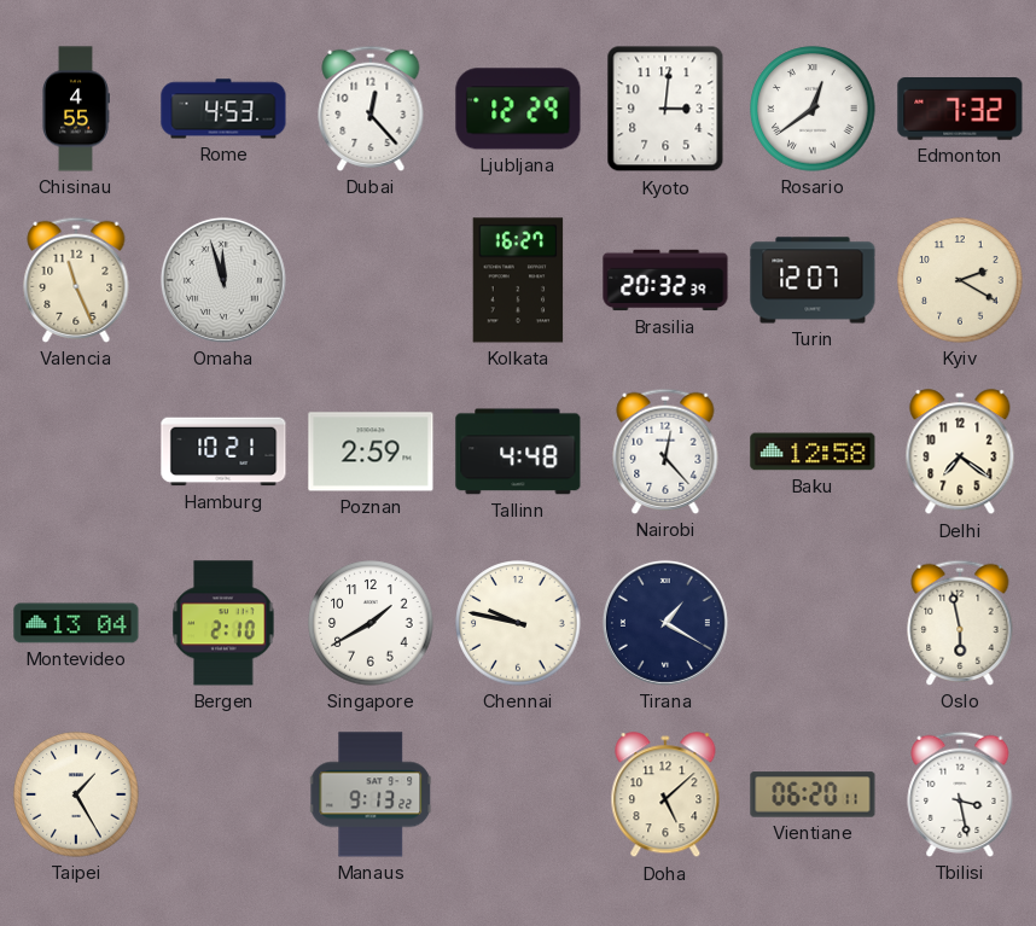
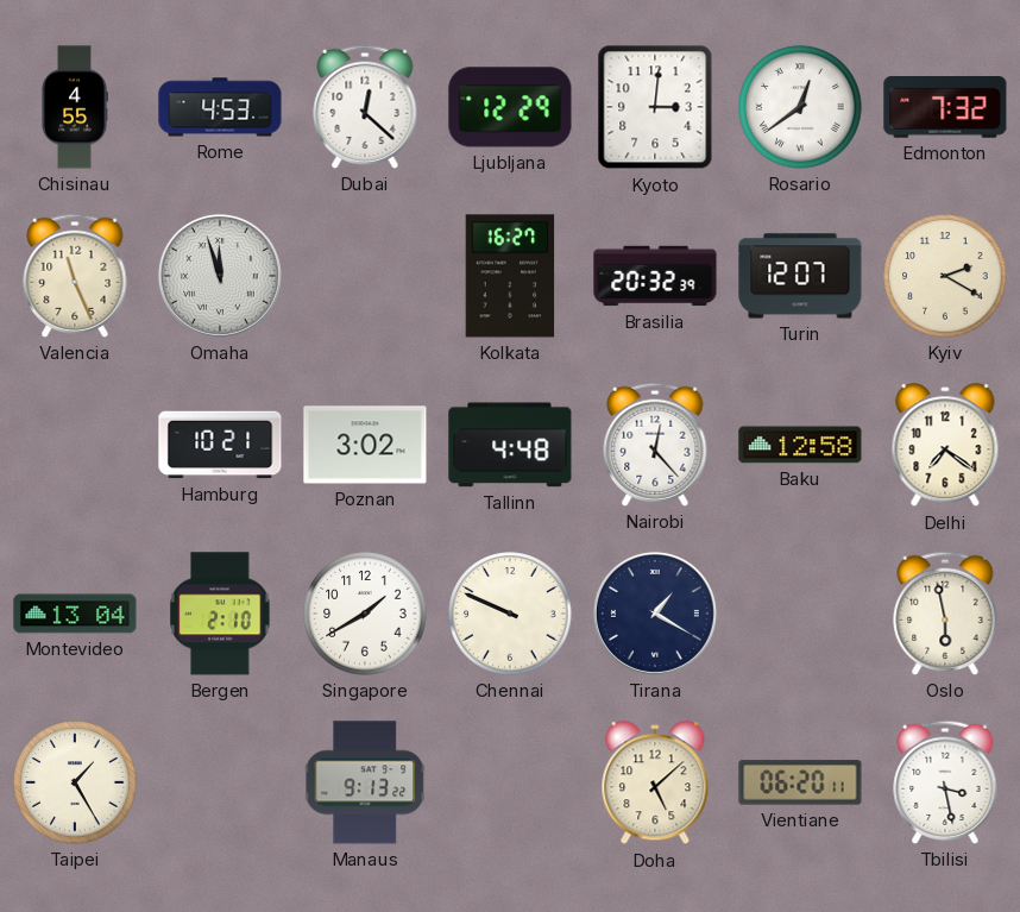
Dubai: 12:23 -> 12:22
Poznan: 2:59 -> 3:02
Chennai: 9:47 -> 9:49
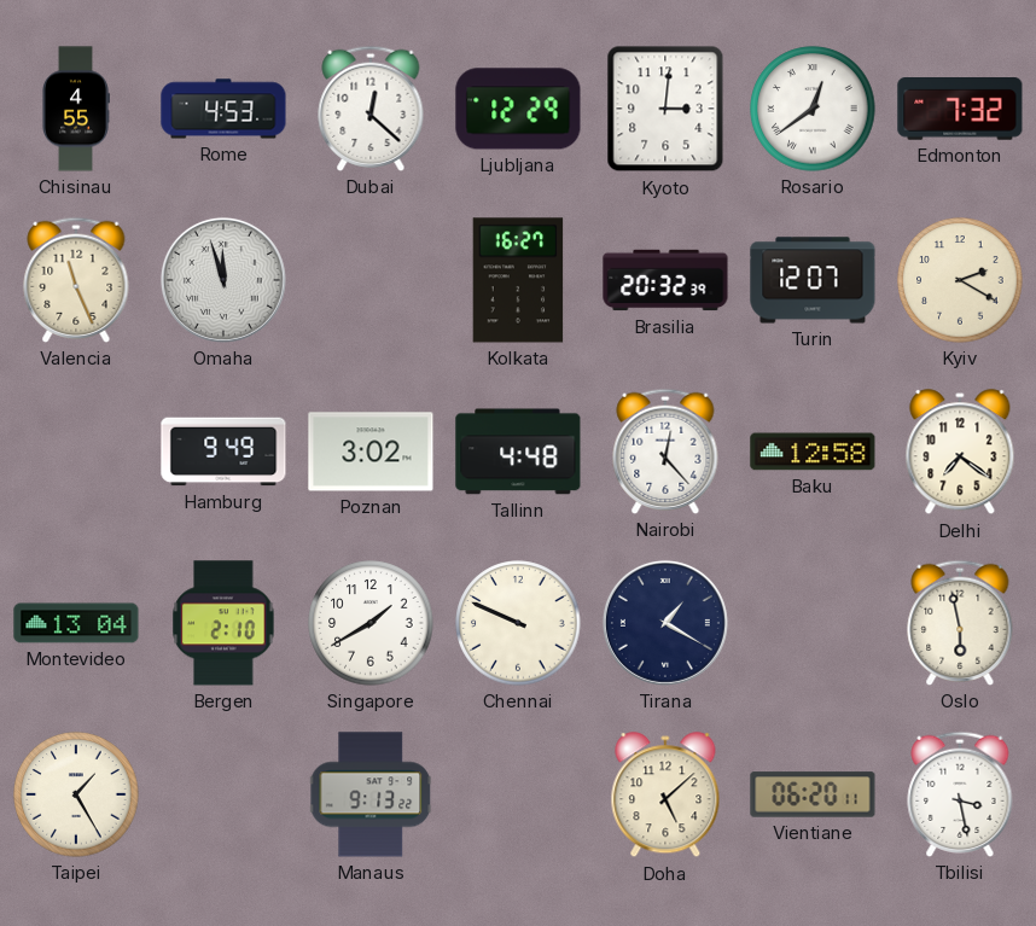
Hamburg: 10:21 -> 9:49
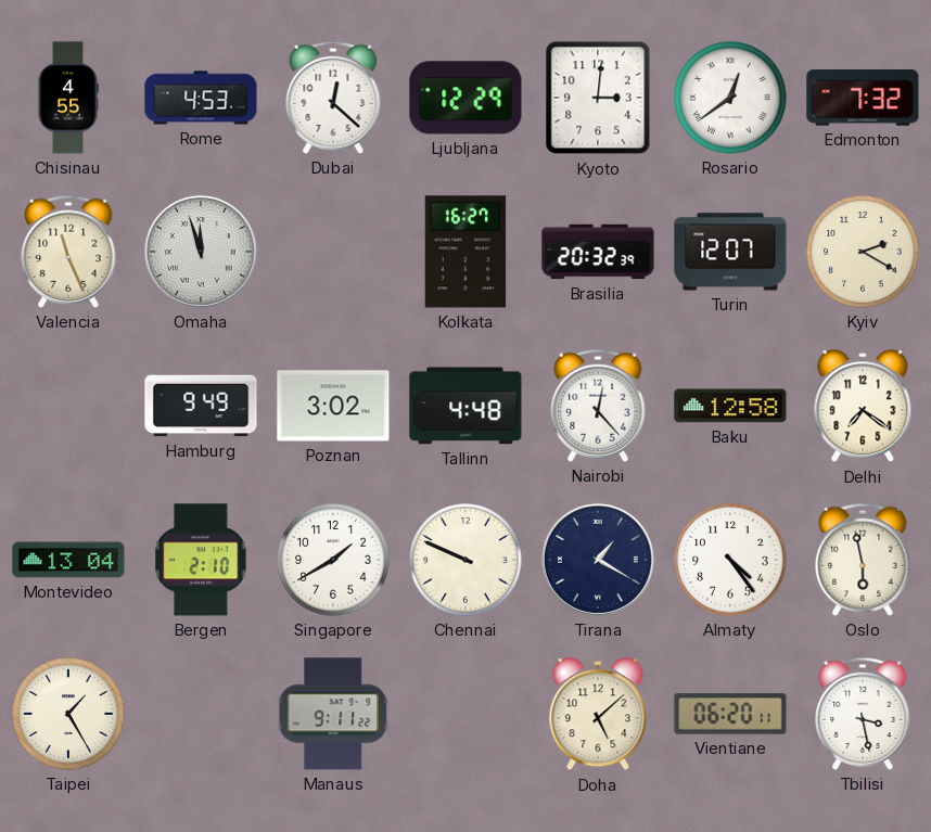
Almaty: none -> 4:24
Manaus: 9:13 -> 9:11
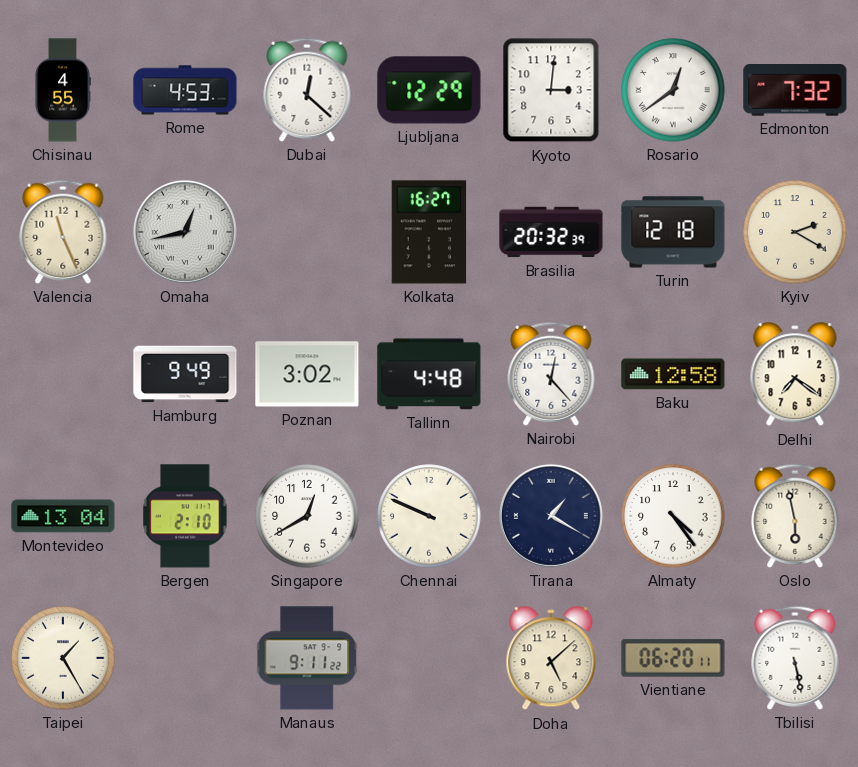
Omaha: 11:57 -> 12:43
Turin: 12:07 -> 12:18
Singapore: 1:40 -> 12:40
Tbilisi: 3:28 -> 5:28
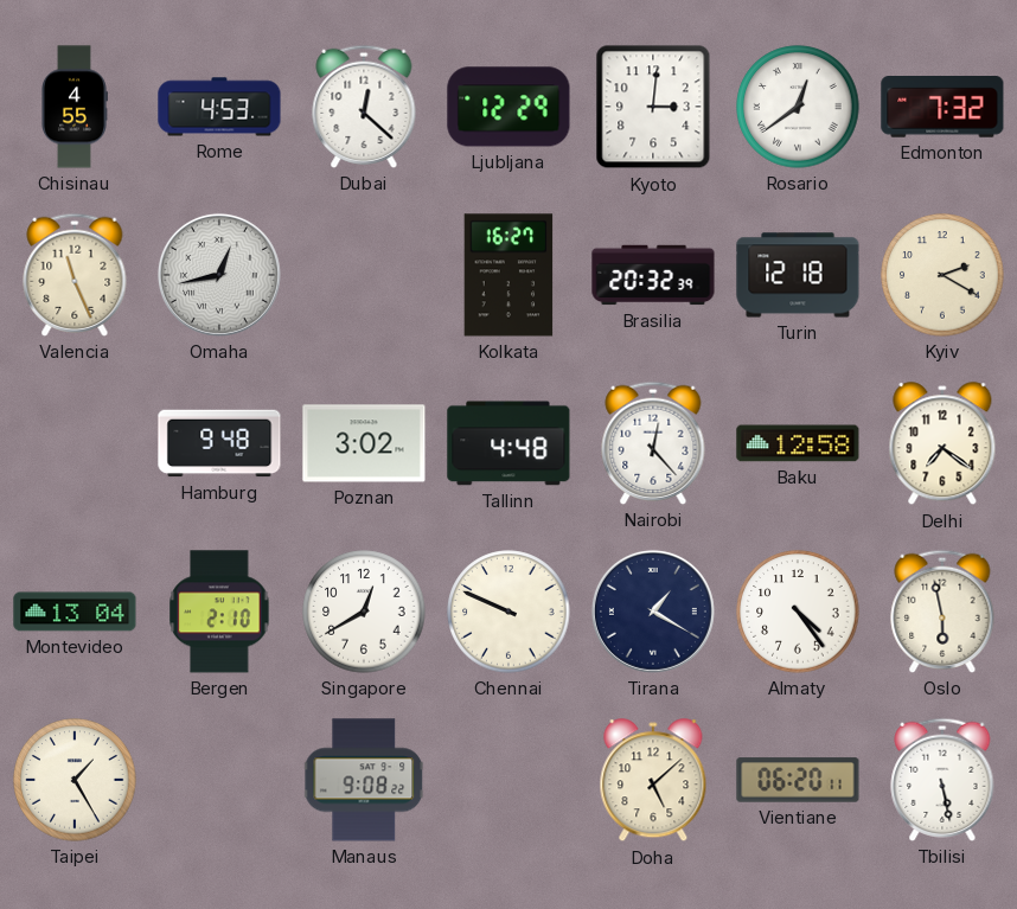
Hamburg: 9:49 -> 9:48
Manaus: 9:11 -> 9:08
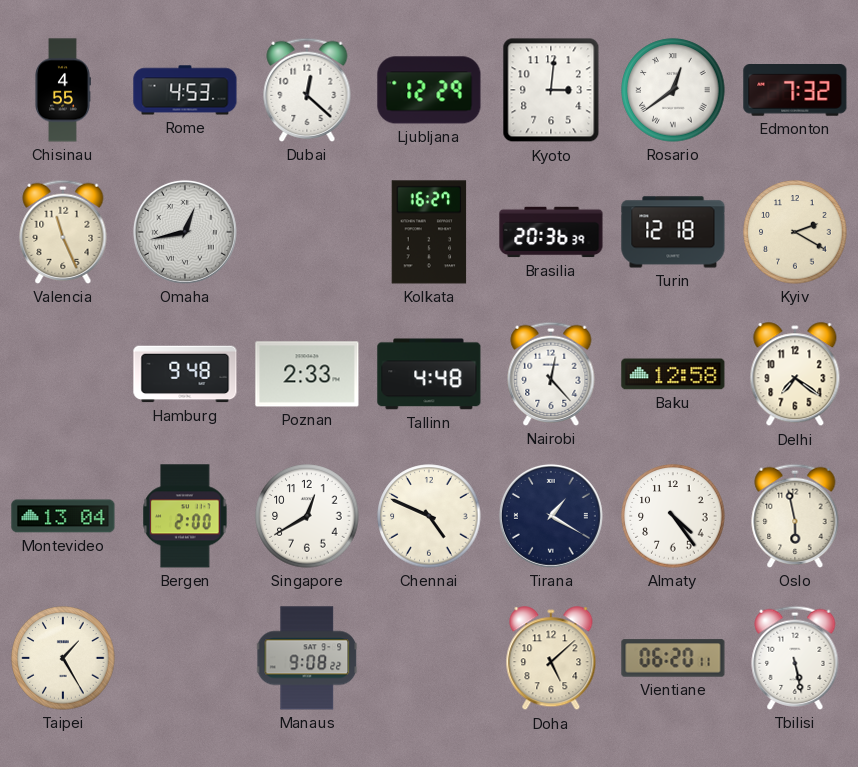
Brasilia: 20:32 -> 20:36
Poznan: 3:02 -> 2:33
Bergen: 2:10 -> 2:00
Chennai: 9:49 -> 4:49
